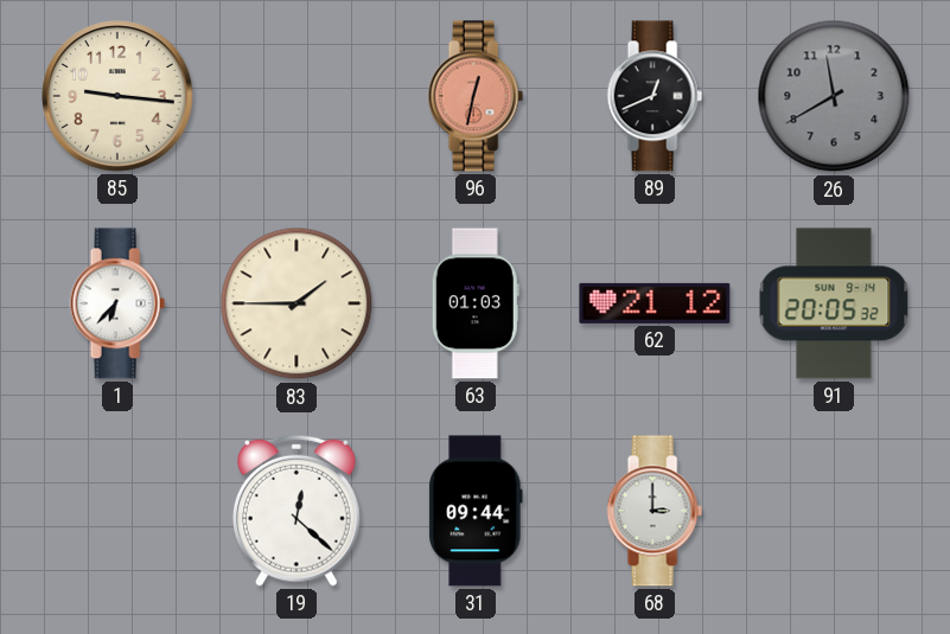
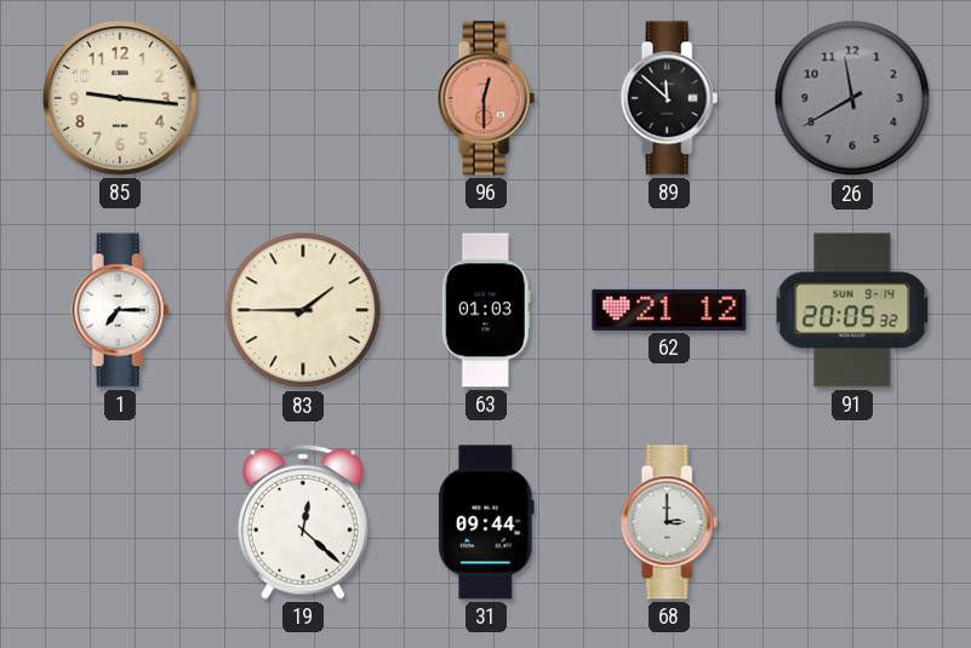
96: 12:32 -> 12:30
89: 12:41 -> 11:52
1: 6:37 -> 7:15
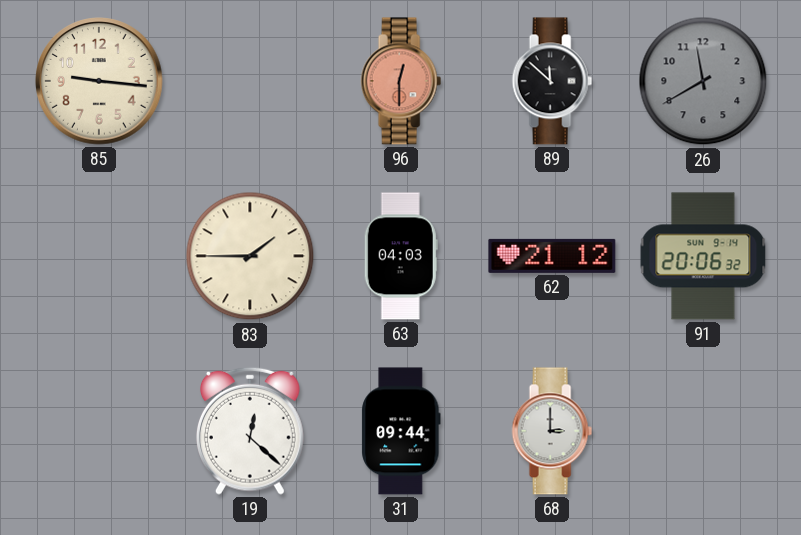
1: 7:15 -> none
63: 01:03 -> 04:03
91: 20:05 -> 20:06
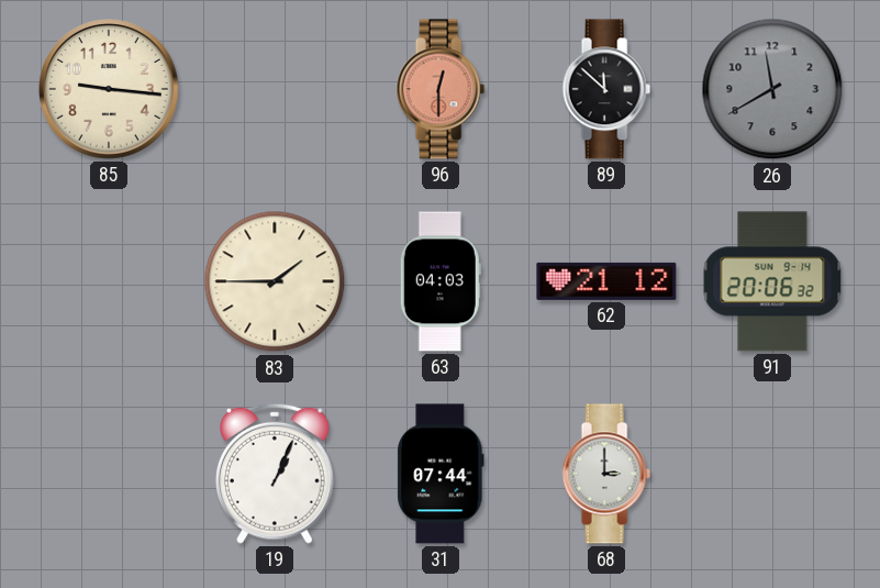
19: 12:22 -> 1:04
31: 09:44 -> 07:44
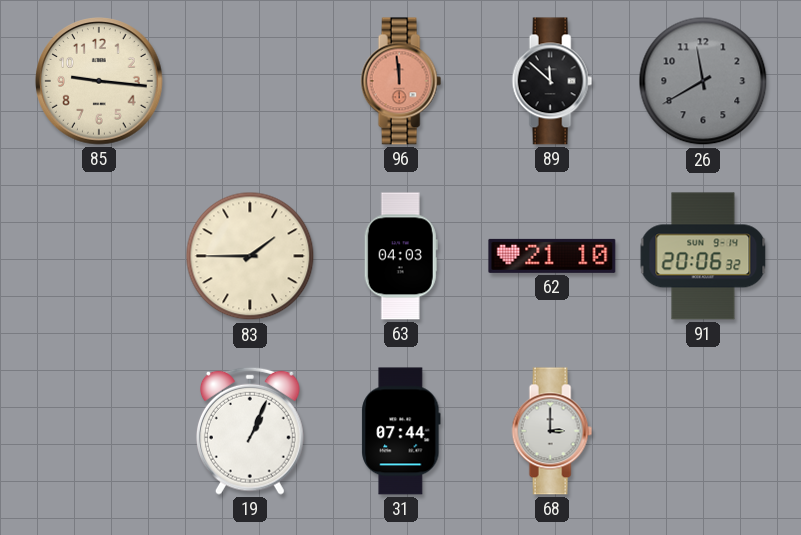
96: 12:30 -> 11:59
62: 21:12 -> 21:10
